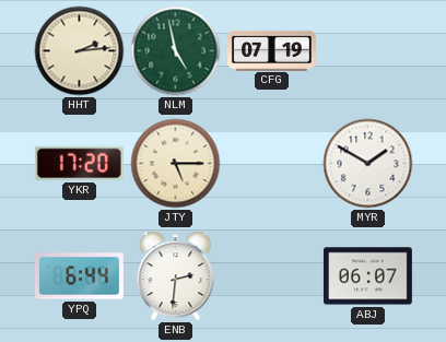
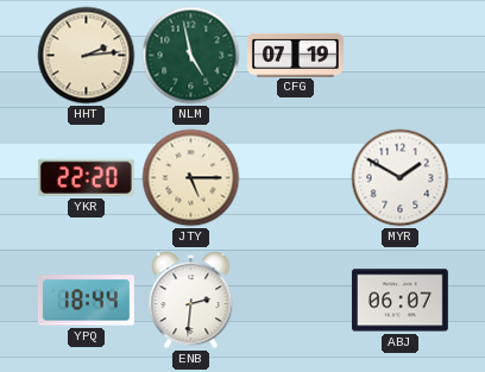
YKR: 17:20 -> 22:20
YPQ: 6:44 -> 18:44
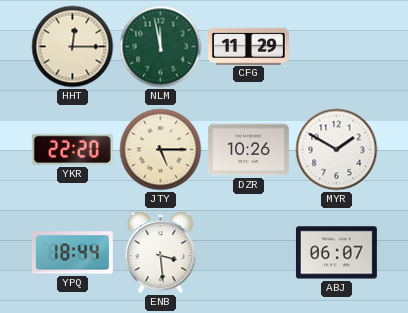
HHT: 2:14 -> 12:15
NLM: 4:58 -> 11:58
CFG: 07:19 -> 11:29
DZR: none -> 10:26
ENB: 2:31 -> 3:29
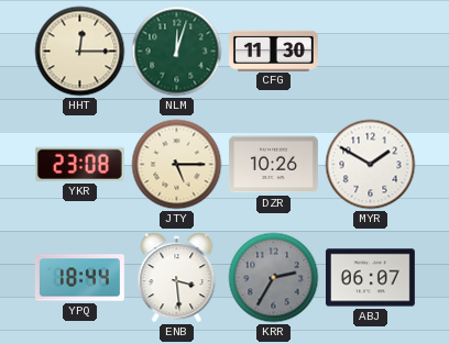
NLM: 11:58 -> 12:03
CFG: 11:29 -> 11:30
YKR: 22:20 -> 23:08
KRR: none -> 2:35
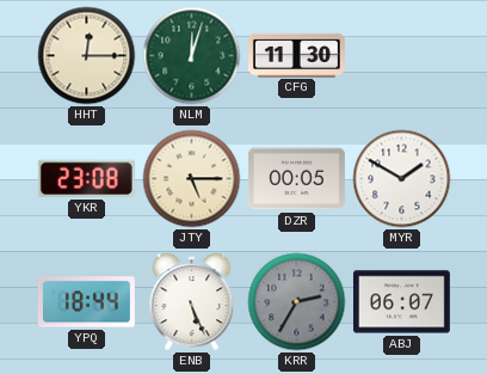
DZR: 10:26 -> 00:05
ENB: 3:29 -> 5:26
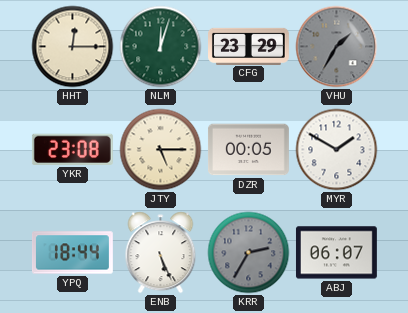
CFG: 11:30 -> 23:29
VHU: none -> 1:35
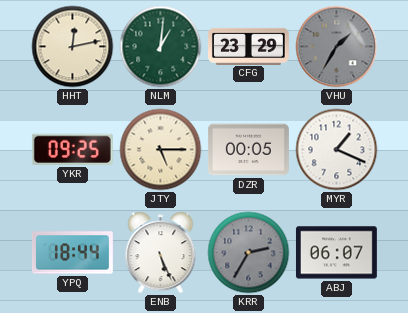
HHT: 12:15 -> 12:13
NLM: 12:03 -> 1:01
YKR: 23:08 -> 09:25
MYR: 1:50 -> 1:19
